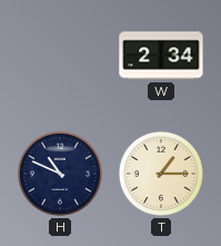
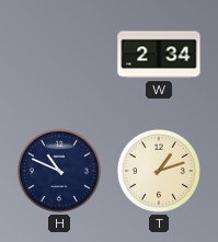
T: 1:15 -> 1:12
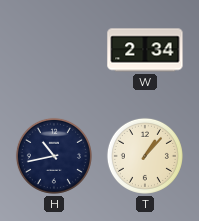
H: 10:49 -> 10:43
T: 1:12 -> 1:07
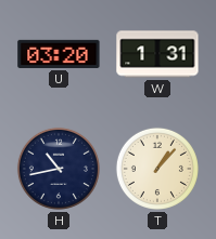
U: none -> 03:20
W: 2:34 -> 1:31
